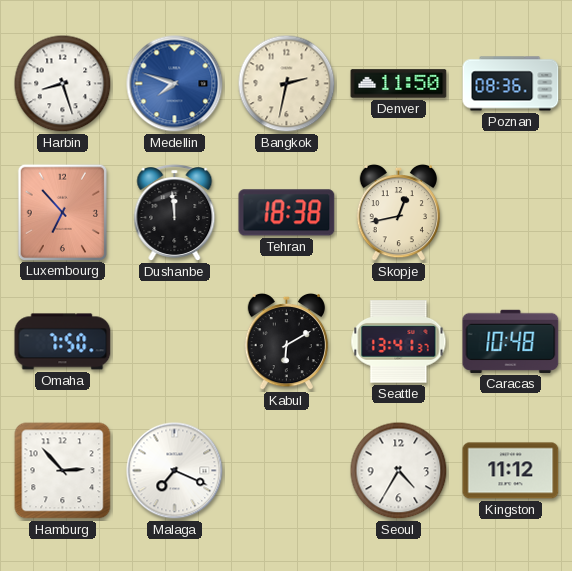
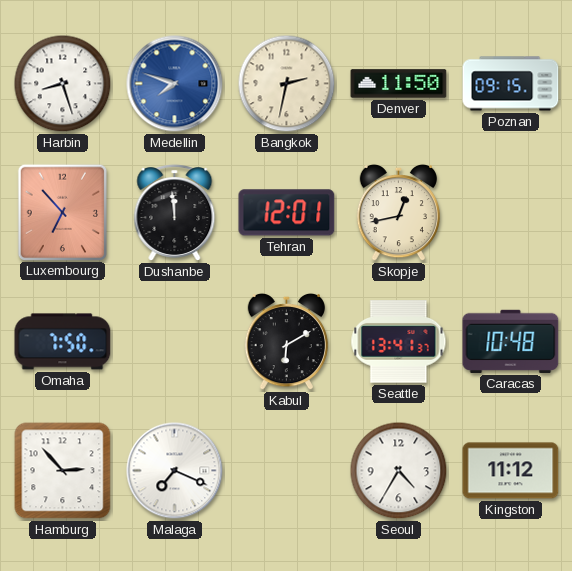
Poznan: 08:36 -> 09:15
Tehran: 18:38 -> 12:01
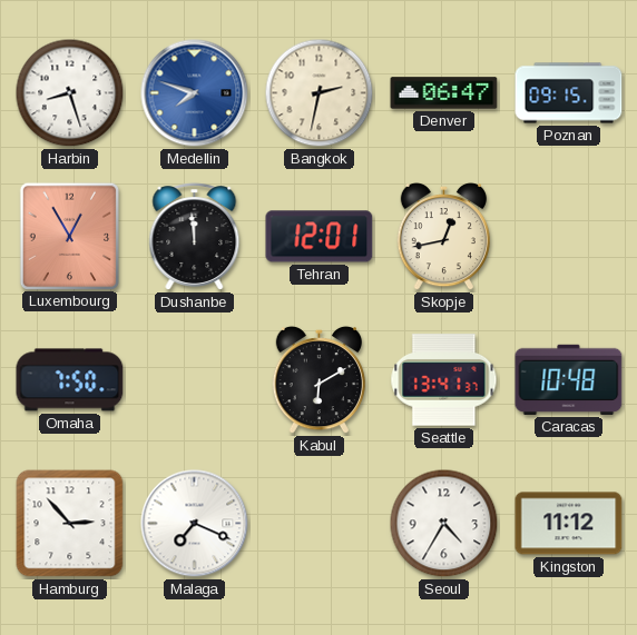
Denver: 11:50 -> 06:47
Luxembourg: 6:53 -> 12:55
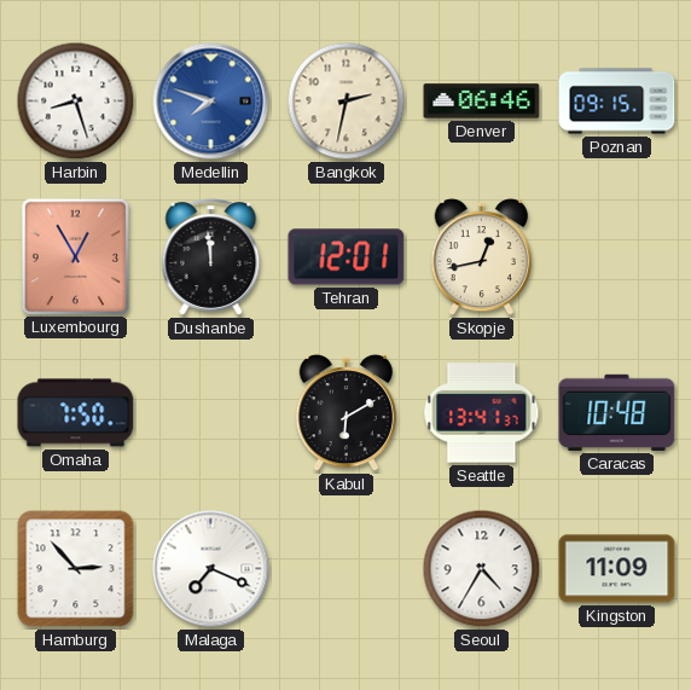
Denver: 06:47 -> 06:46
Kingston: 11:12 -> 11:09
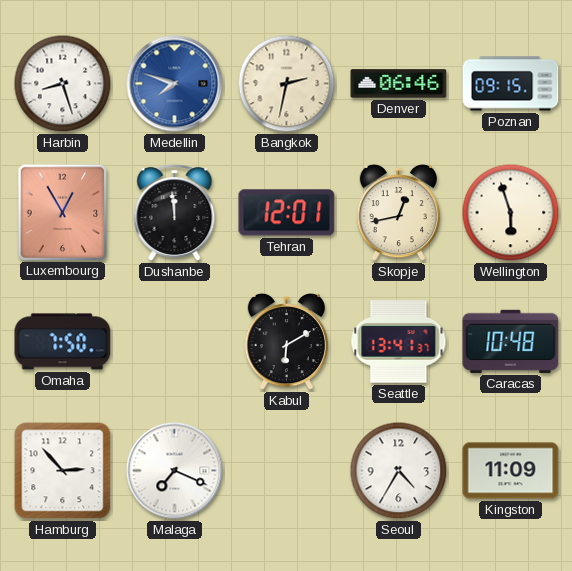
Wellington: none -> 5:57
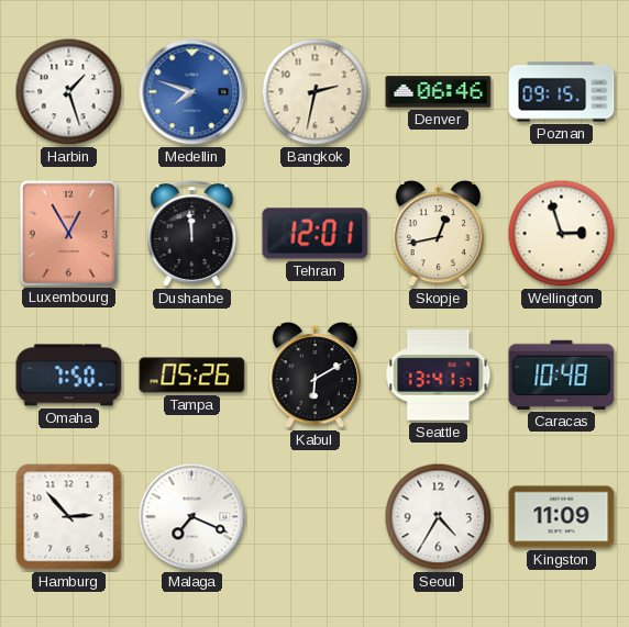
Harbin: 8:27 -> 1:27
Wellington: 5:57 -> 2:57
Tampa: none -> 05:26
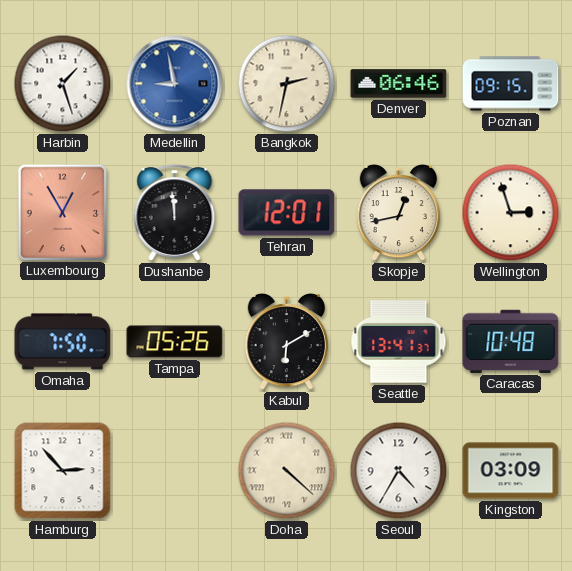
Medellin: 7:48 -> 8:58
Malaga: 7:19 -> none
Doha: none -> 4:22
Kingston: 11:09 -> 03:09
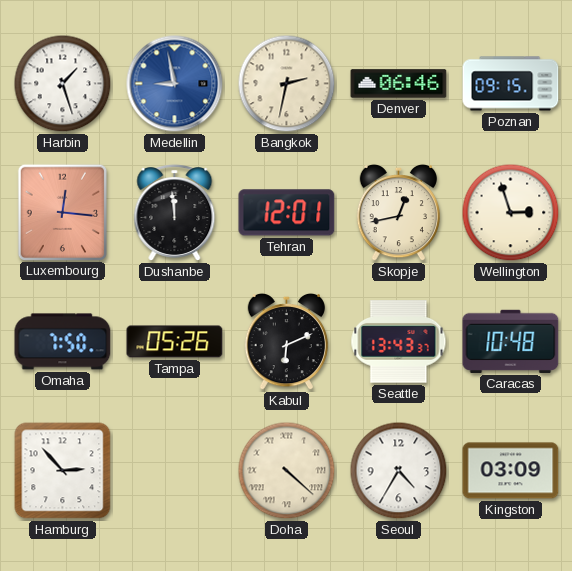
Luxembourg: 12:55 -> 12:16
Kabul: 6:10 -> 6:11
Seattle: 13:41 -> 13:43
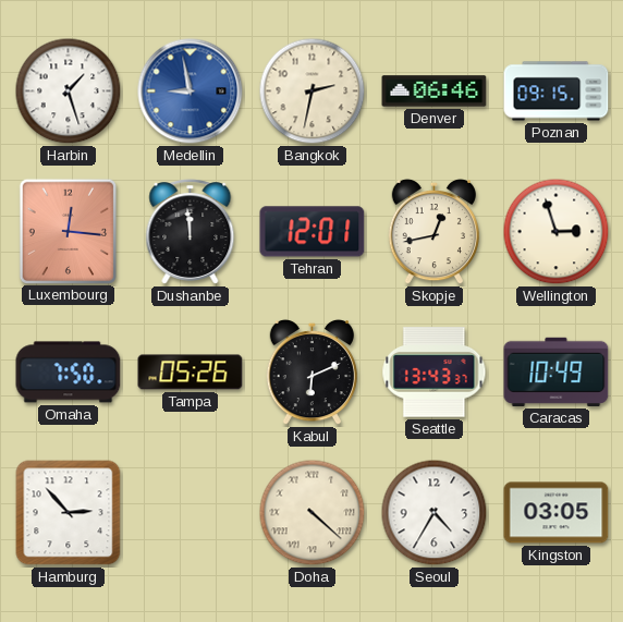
Caracas: 10:48 -> 10:49
Kingston: 03:09 -> 03:05
